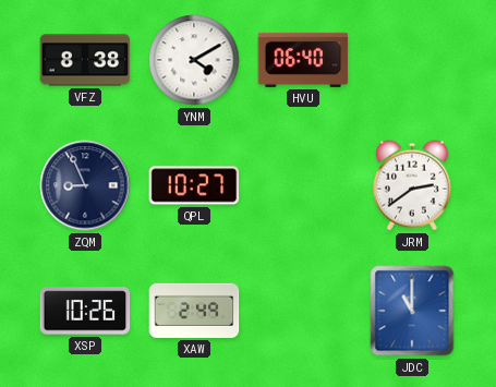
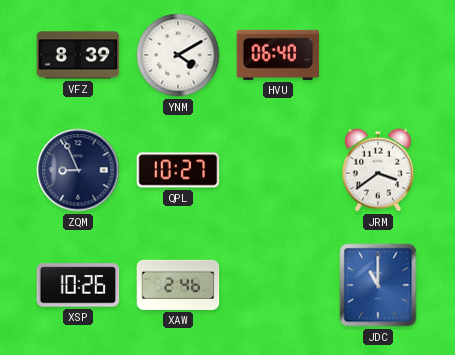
VFZ: 8:38 -> 8:39
JRM: 2:39 -> 3:39
XAW: 2:49 -> 2:46
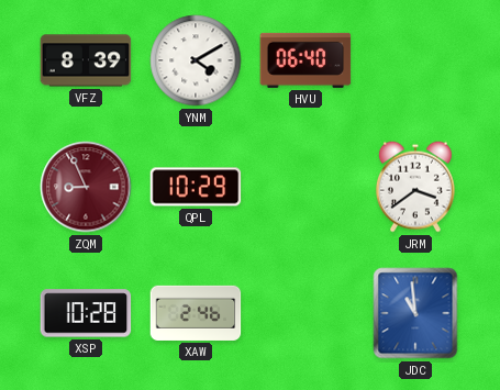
ZQM dial: navy -> burgundy
QPL: 10:27 -> 10:29
XSP: 10:26 -> 10:28
JDC: 11:00 -> 10:59
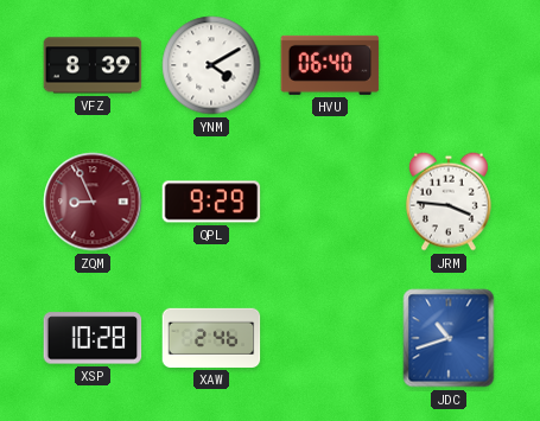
QPL: 10:29 -> 9:29
JRM: 3:39 -> 3:46
JDC: 10:59 -> 10:42
